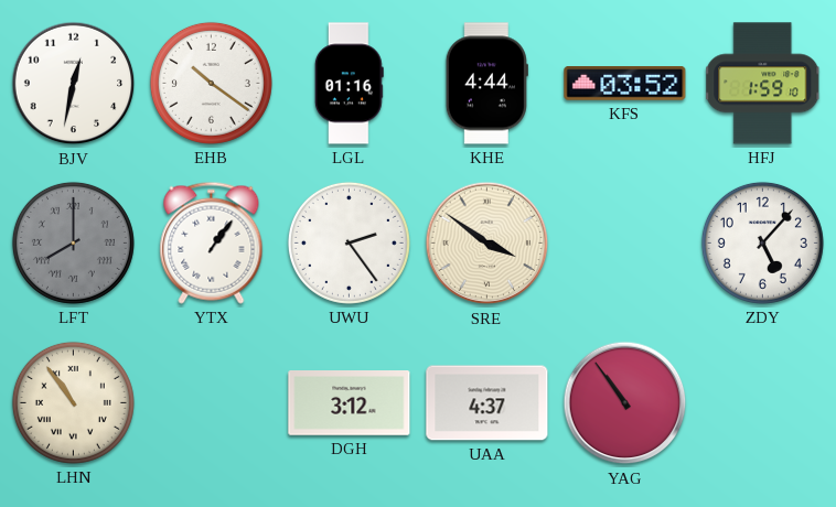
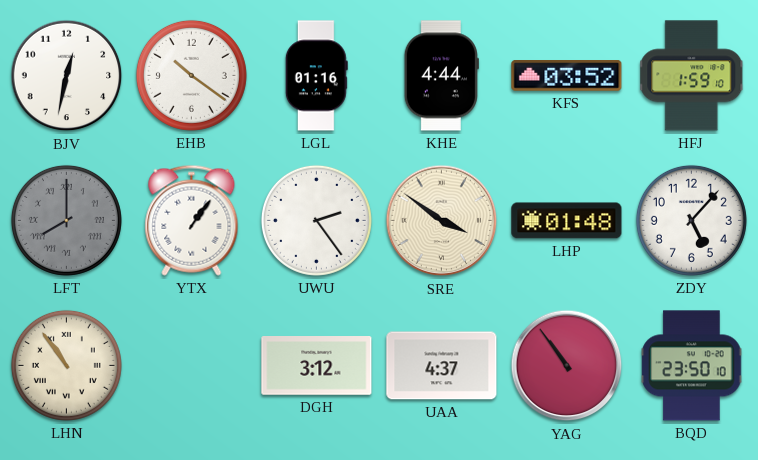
LHP: none -> 01:48
BQD: none -> 23:50
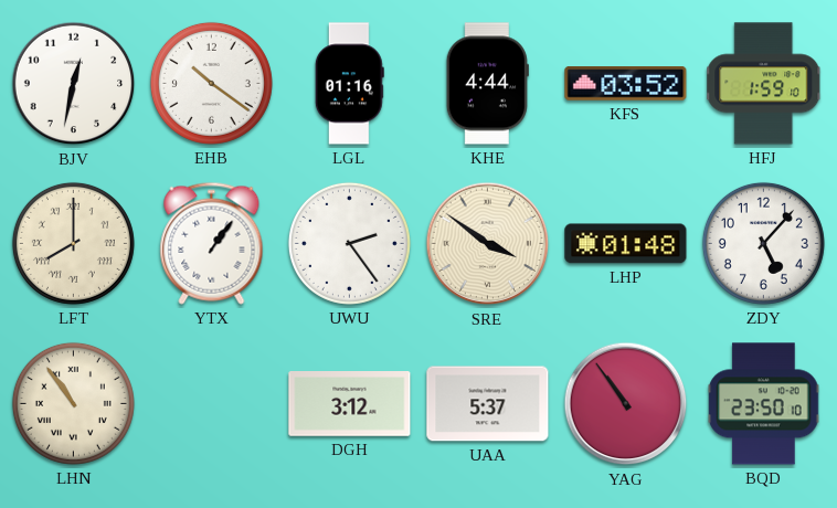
LFT dial: grey -> cream
UAA: 4:37 -> 5:37
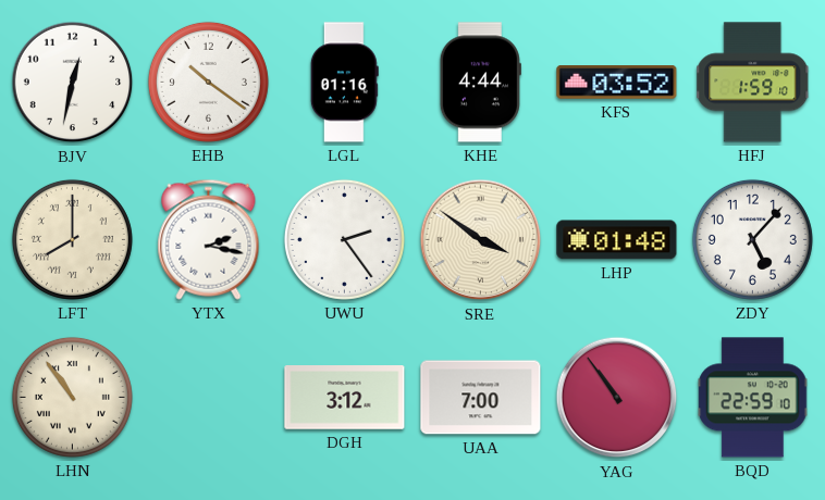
YTX: 1:06 -> 2:17
UAA: 5:37 -> 7:00
BQD: 23:50 -> 22:59
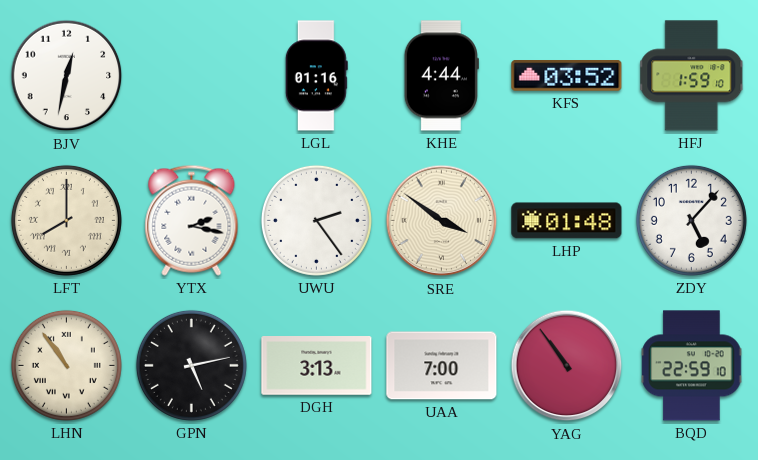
EHB: 10:21 -> none
GPN: none -> 5:13
DGH: 3:12 -> 3:13
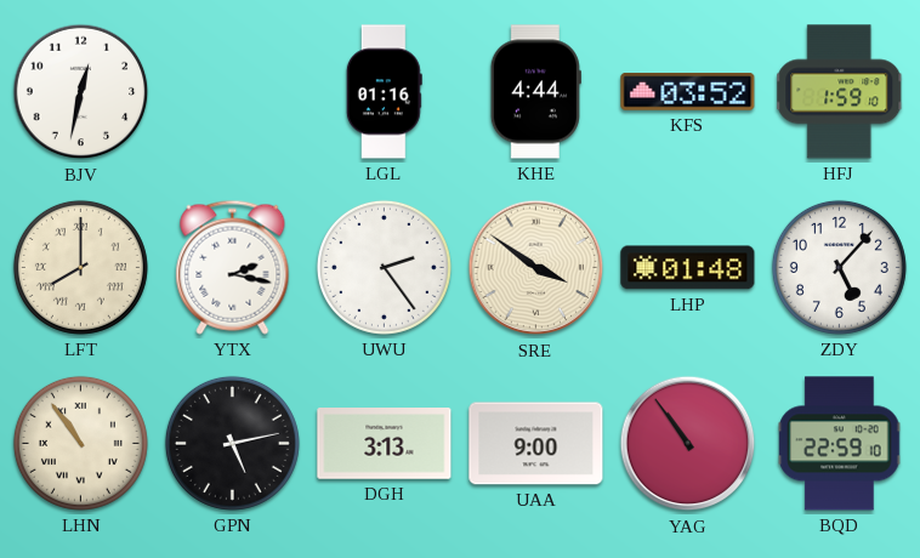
UAA: 7:00 -> 9:00
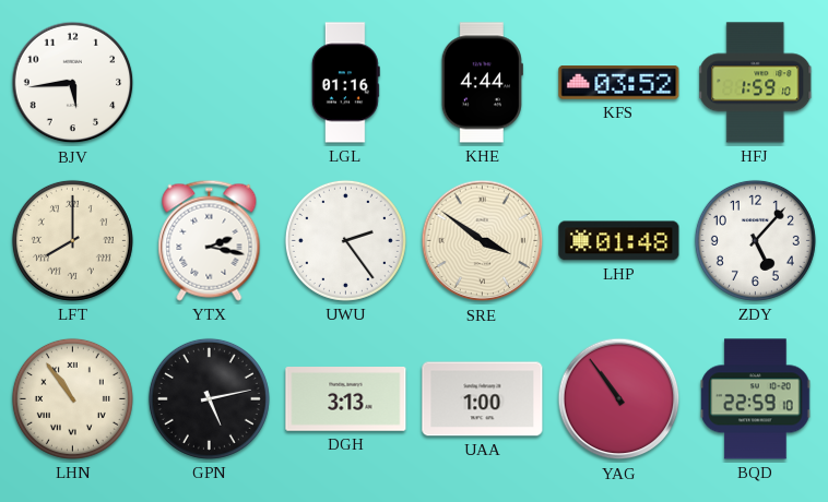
BJV: 12:32 -> 5:44
UAA: 9:00 -> 1:00
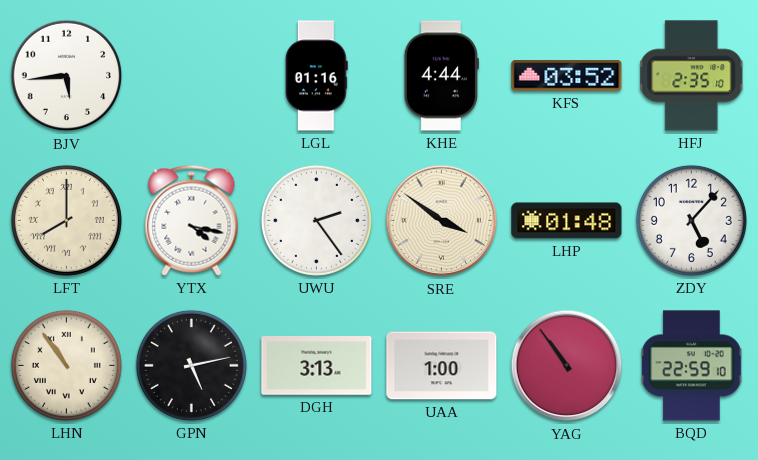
HFJ: 1:59 -> 2:35
YTX: 2:17 -> 4:17
